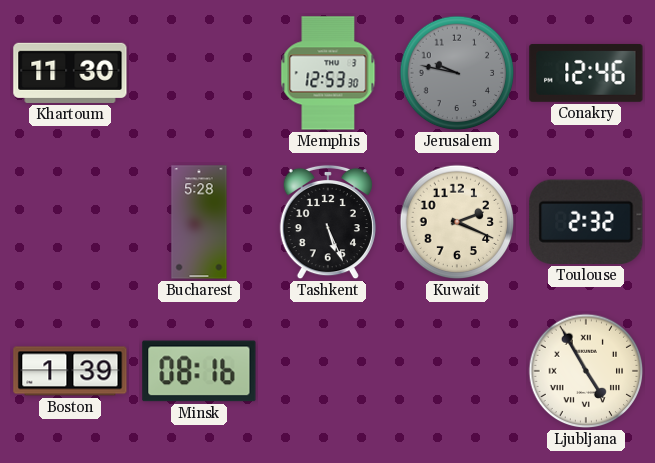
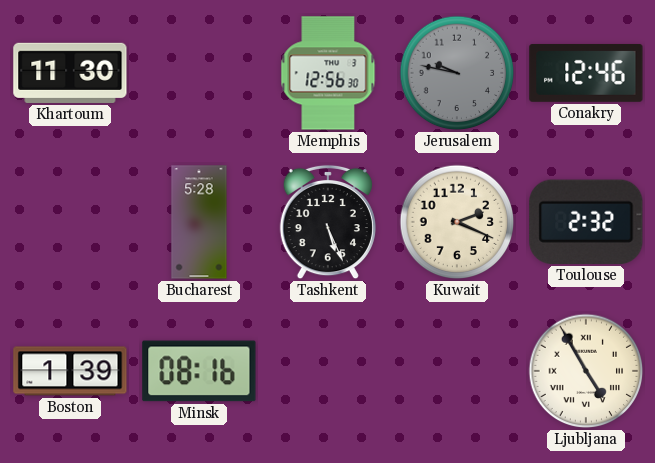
Memphis: 12:53 -> 12:56
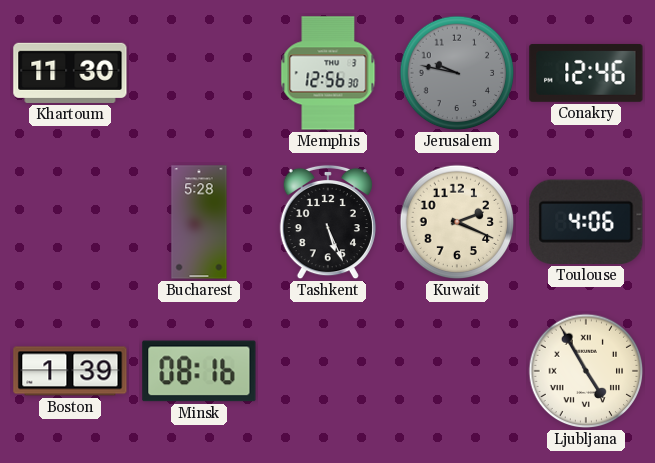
Toulouse: 2:32 -> 4:06
